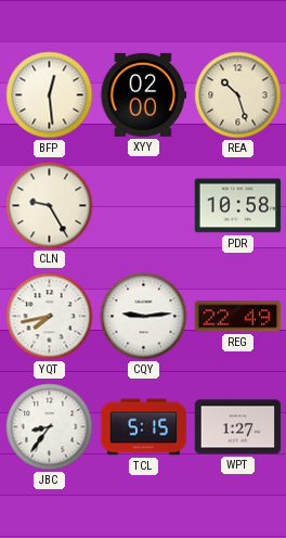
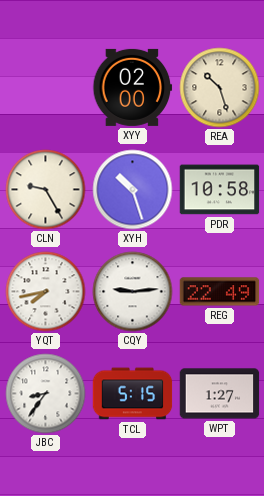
BFP: 12:29 -> none
XYH: none -> 10:27
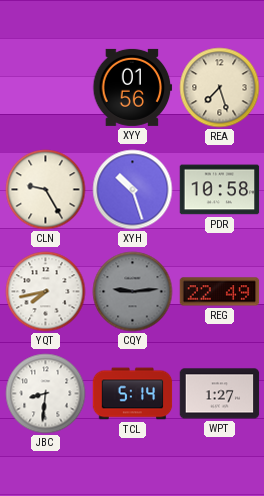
XYY: 02:00 -> 01:56
REA: 10:27 -> 7:27
CQY dial: white -> grey
JBC: 8:36 -> 8:31
TCL: 5:15 -> 5:14
